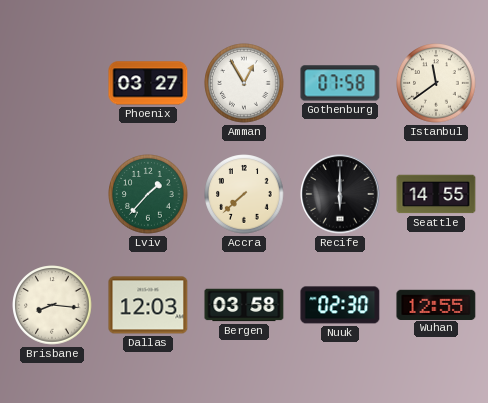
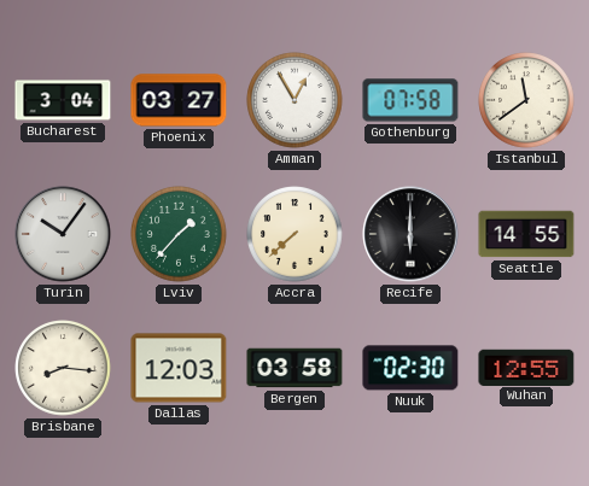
Bucharest: none -> 3:04
Turin: none -> 10:06
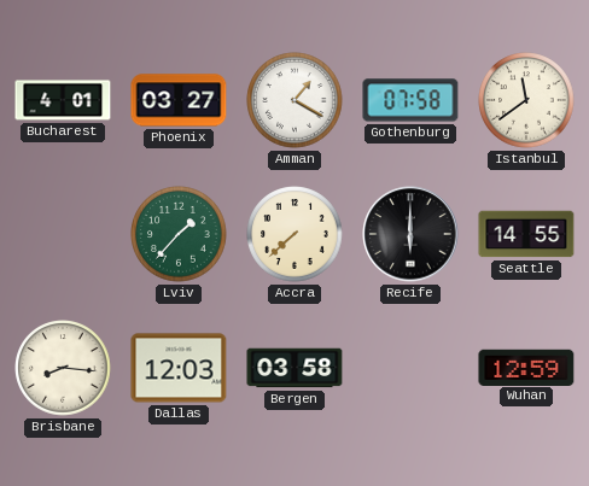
Bucharest: 3:04 -> 4:01
Amman: 12:55 -> 1:20
Turin: 10:06 -> none
Nuuk: 02:30 -> none
Wuhan: 12:55 -> 12:59
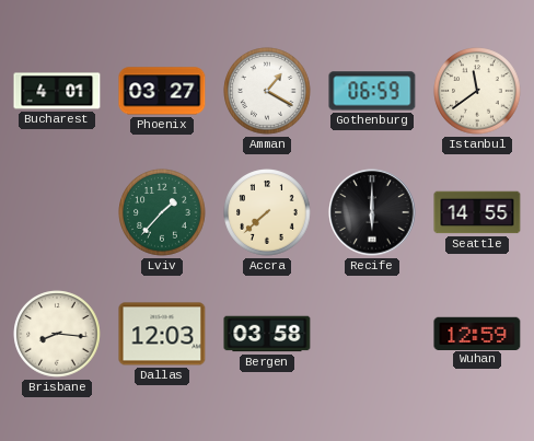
Gothenburg: 07:58 -> 06:59
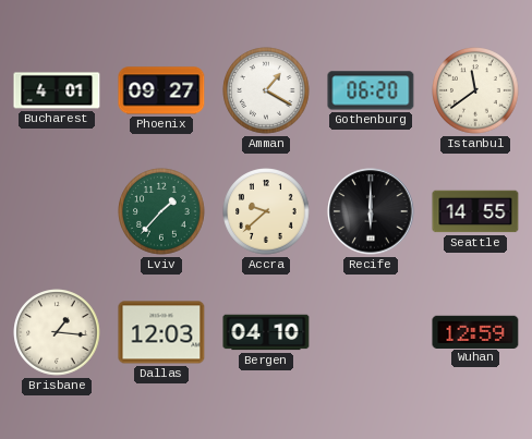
Phoenix: 03:27 -> 09:27
Gothenburg: 06:59 -> 06:20
Accra: 7:38 -> 9:38
Brisbane: 8:16 -> 1:16
Bergen: 03:58 -> 04:10
